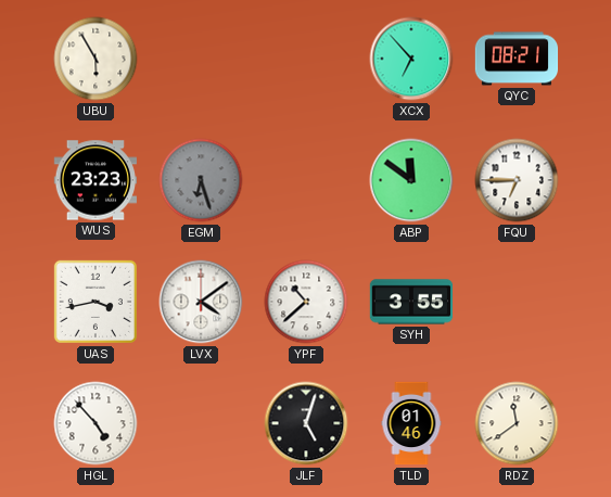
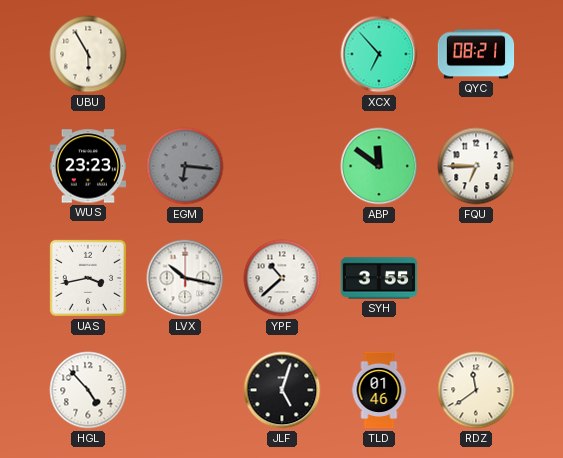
EGM: 6:27 -> 6:16
LVX: 4:09 -> 10:17
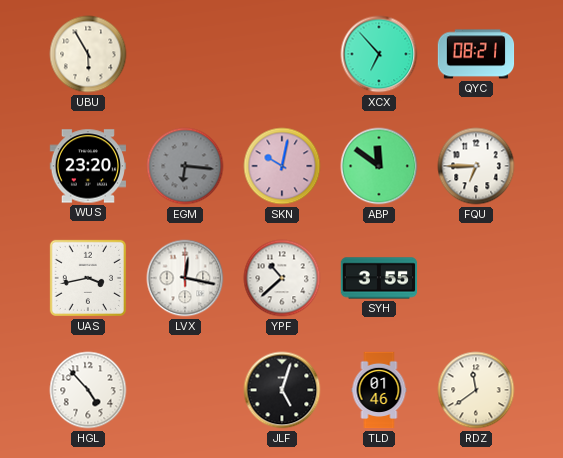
WUS: 23:23 -> 23:20
SKN: none -> 10:02
LVX: 10:17 -> 12:17
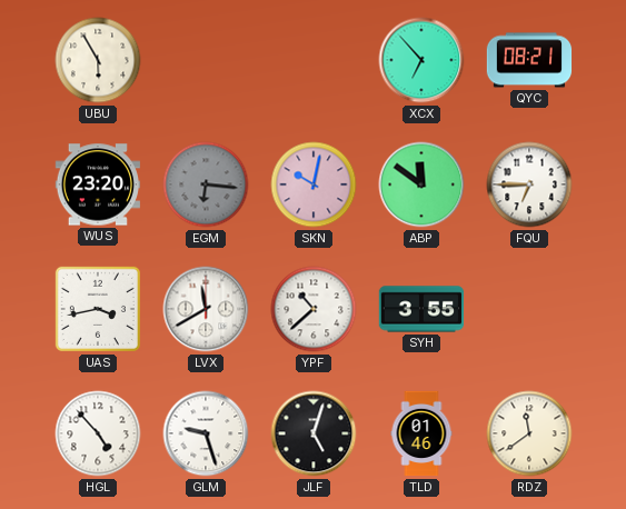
LVX: 12:17 -> 11:40
GLM: none -> 9:27
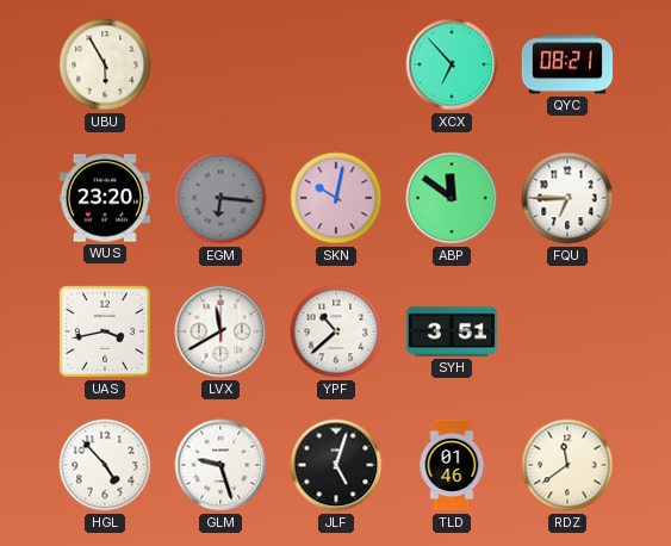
SYH: 3:55 -> 3:51
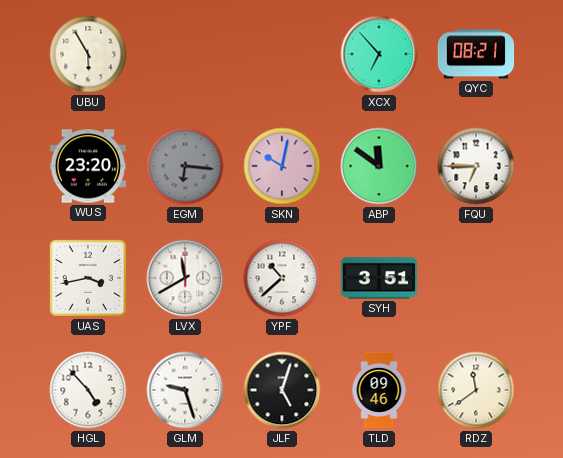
TLD: 01:46 -> 09:46
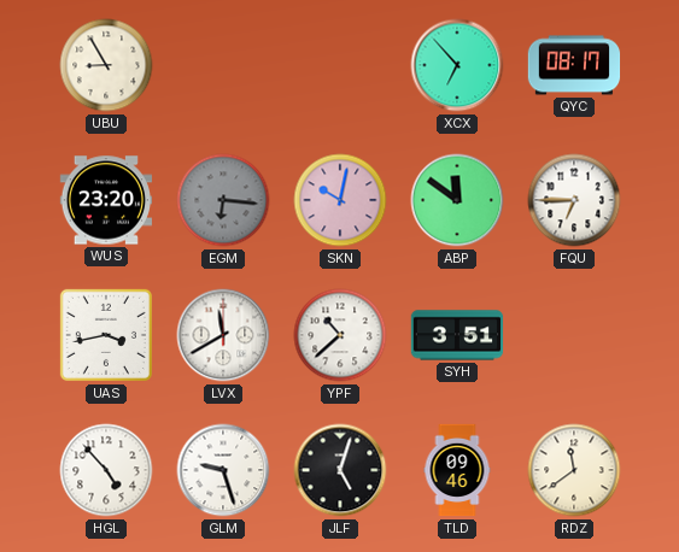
UBU: 5:55 -> 8:55
QYC: 08:21 -> 08:17
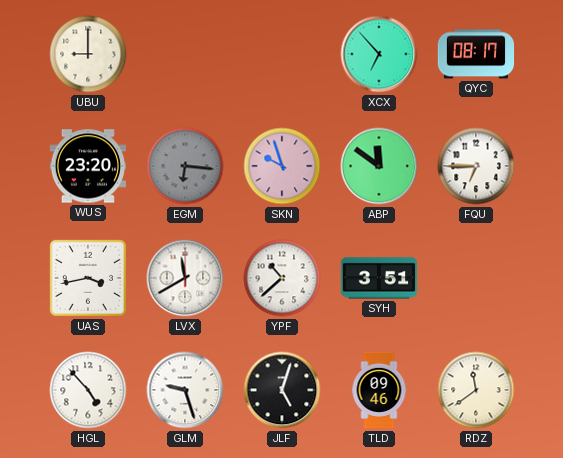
UBU: 8:55 -> 9:00
SKN: 10:02 -> 9:57
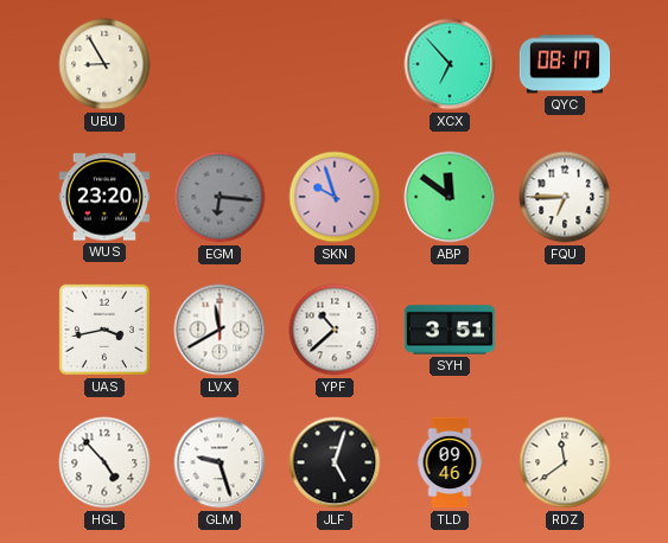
UBU: 9:00 -> 8:55
